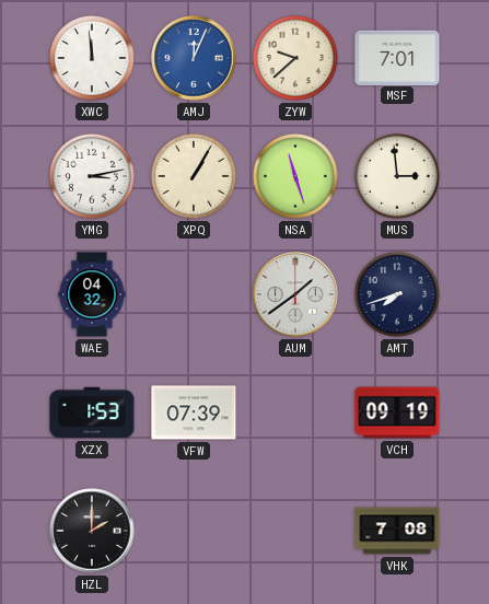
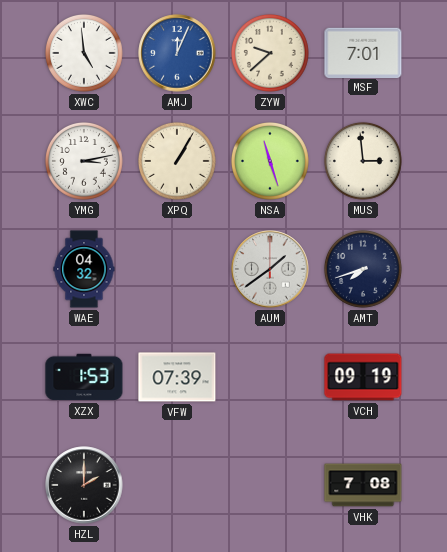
XWC: 11:59 -> 4:59
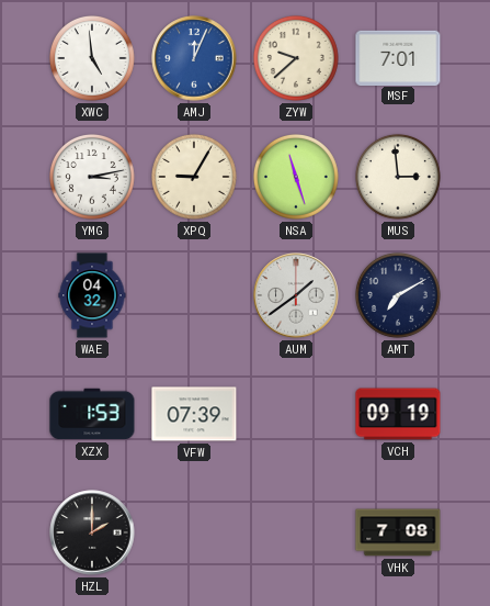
XPQ: 1:05 -> 9:05
AMT: 7:42 -> 7:10
